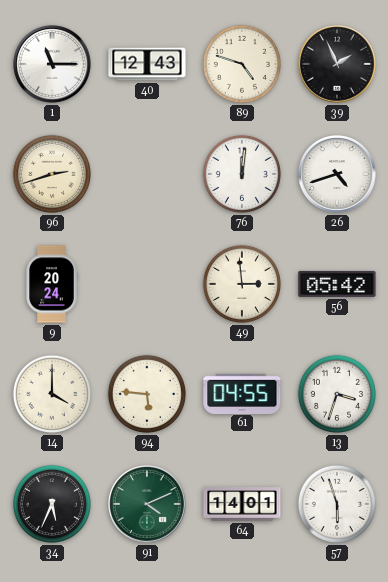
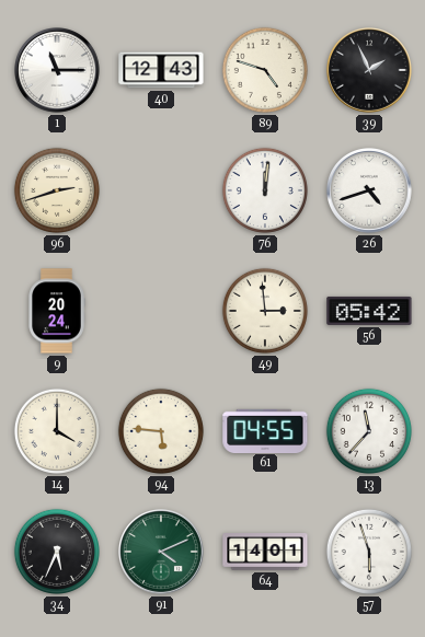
13: 3:33 -> 11:37
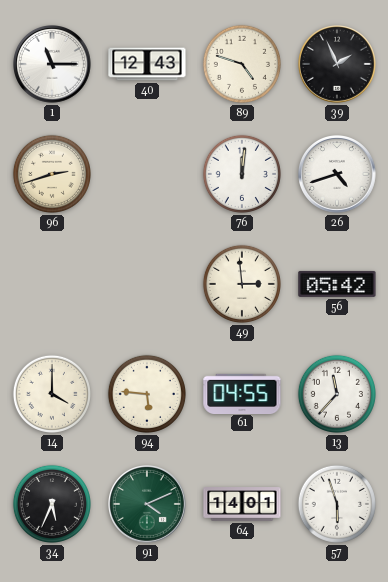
9: 20:24 -> none
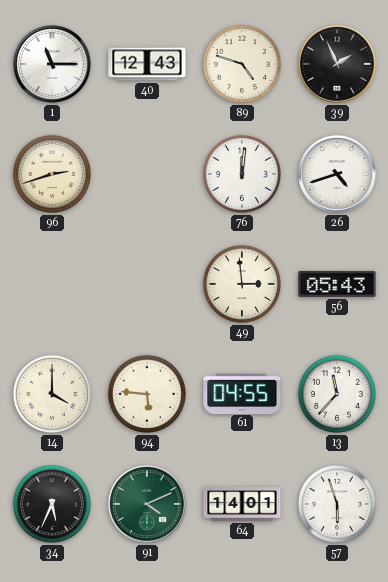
56: 05:42 -> 05:43
